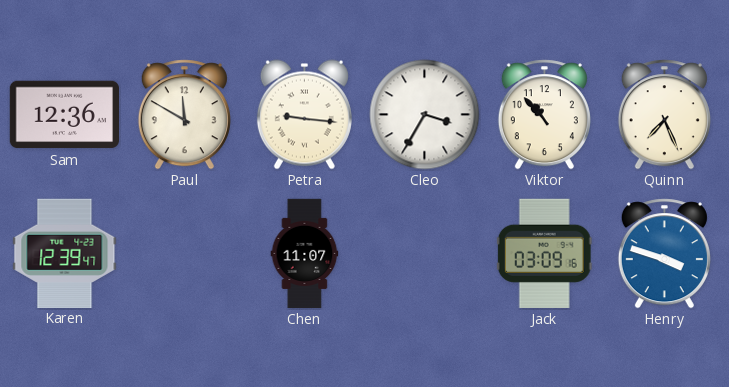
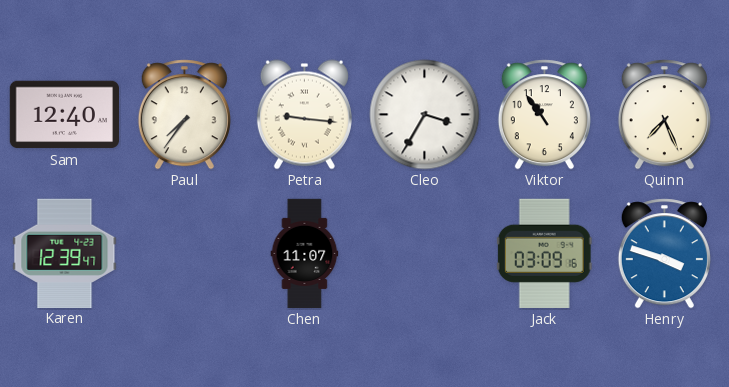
Sam: 12:36 -> 12:40
Paul: 11:50 -> 7:36
Viktor: 10:53 -> 10:54
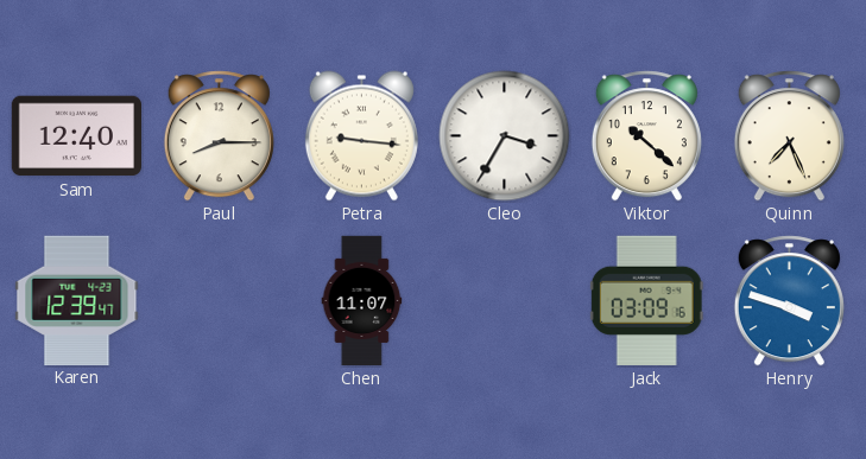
Paul: 7:36 -> 8:15
Viktor: 10:54 -> 10:22
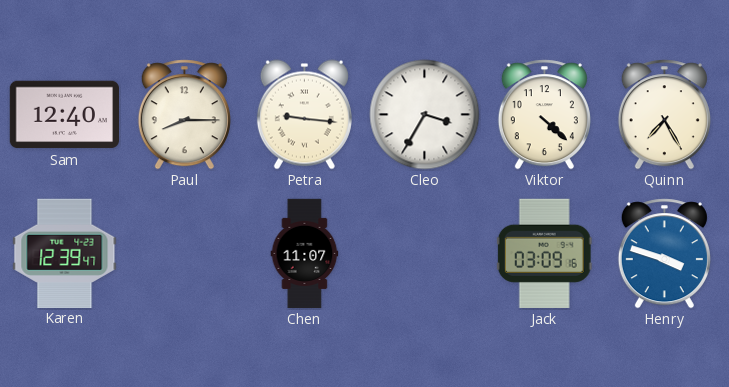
Viktor: 10:22 -> 4:22
Quinn: 7:26 -> 7:25
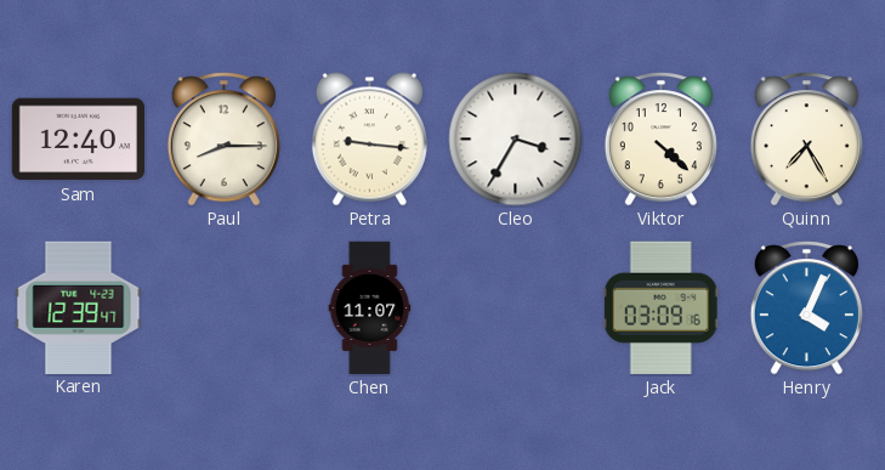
Henry: 3:48 -> 4:04
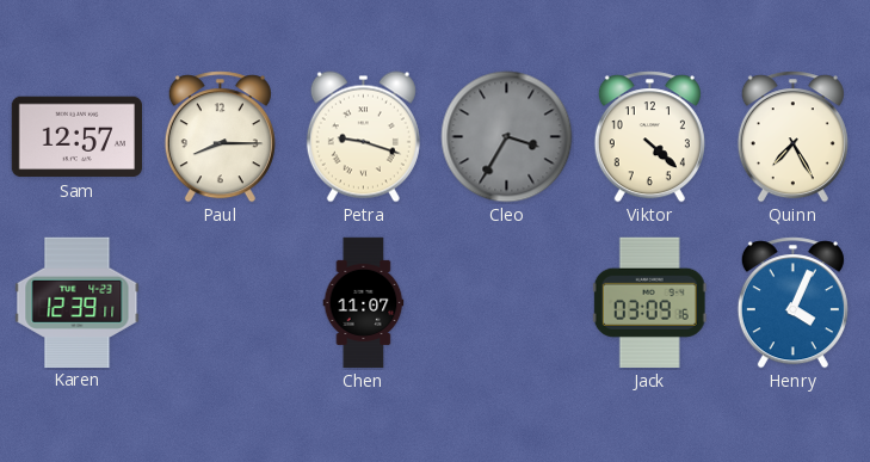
Sam: 12:40 -> 12:57
Petra: 9:16 -> 9:18
Cleo dial: white -> grey
Karen: 12:39:47 -> 12:39:11
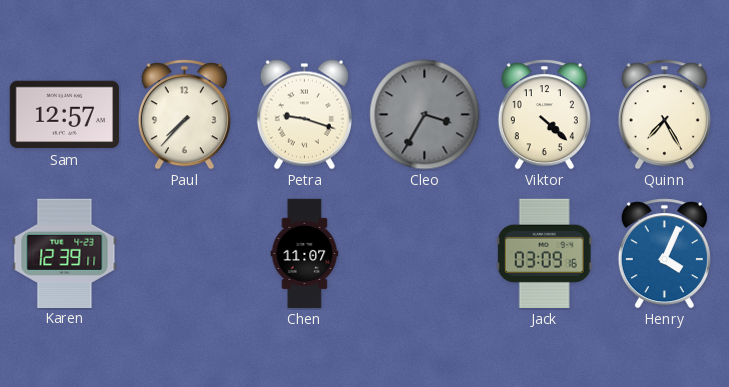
Paul: 8:15 -> 7:37
